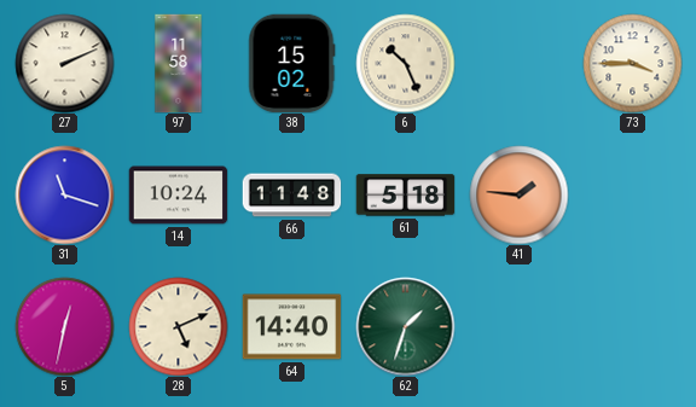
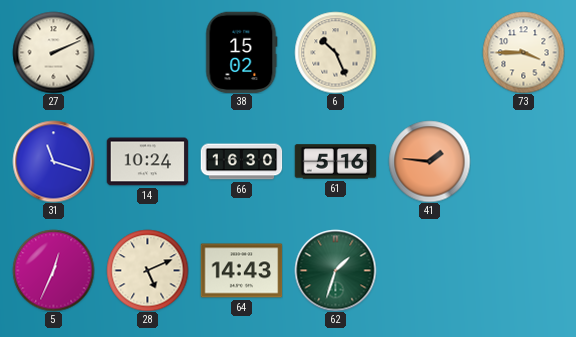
97: 11:58 -> none
66: 11:48 -> 16:30
61: 5:18 -> 5:16
5: 12:32 -> 12:34
64: 14:40 -> 14:43
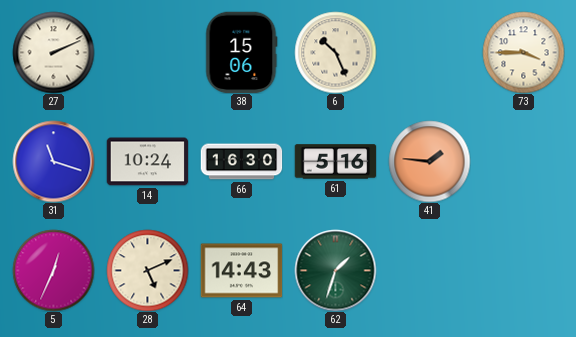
38: 15:02 -> 15:06
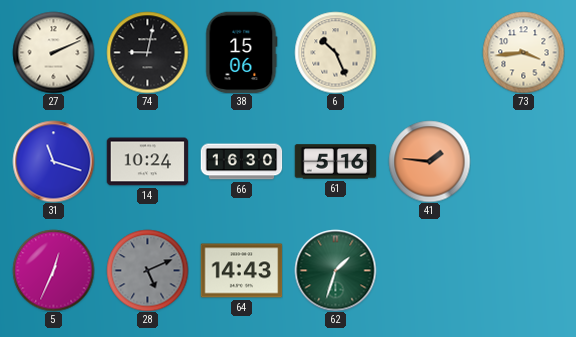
74: none -> 9:02
73: 3:45 -> 3:44
28 dial: cream -> grey
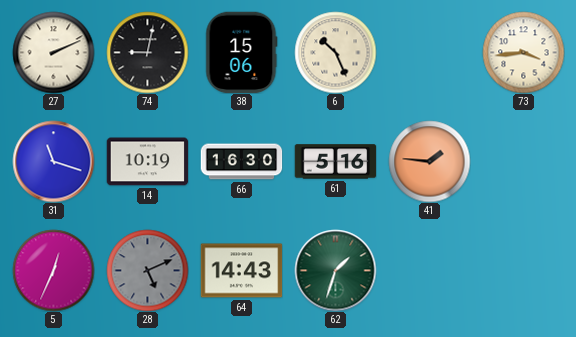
14: 10:24 -> 10:19
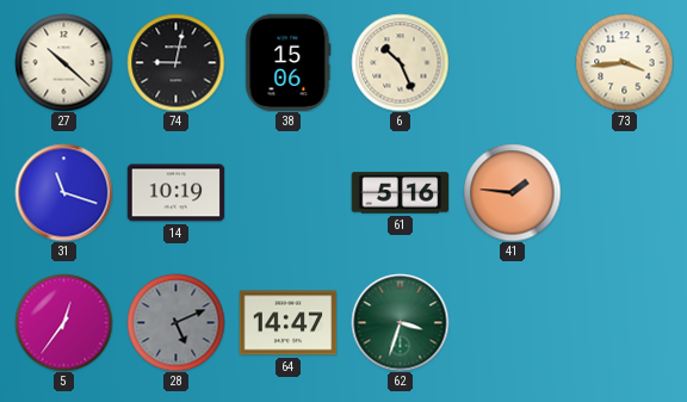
27: 2:11 -> 10:22
66: 16:30 -> none
5: 12:34 -> 12:36
64: 14:43 -> 14:47
62: 1:33 -> 3:33
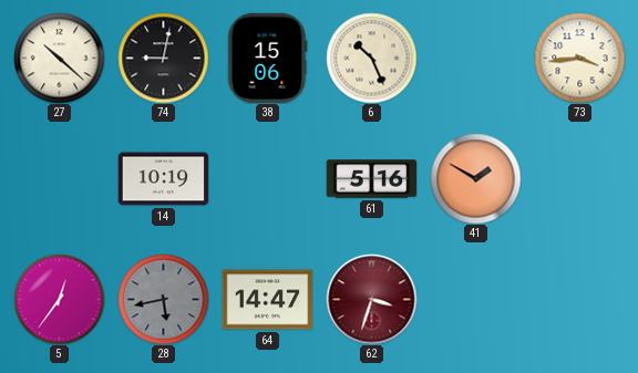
31: 11:18 -> none
41: 1:46 -> 1:50
28: 5:11 -> 5:43
62 dial: green -> burgundy
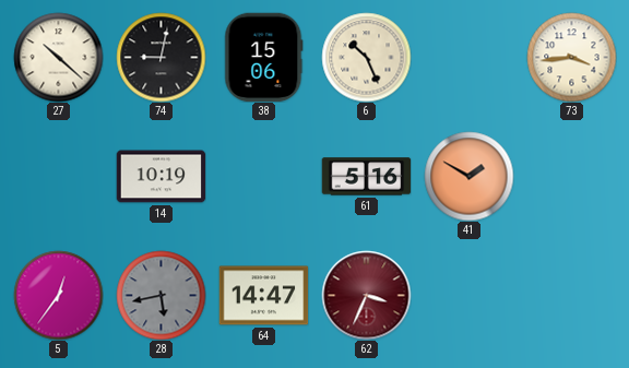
62: 3:33 -> 3:34
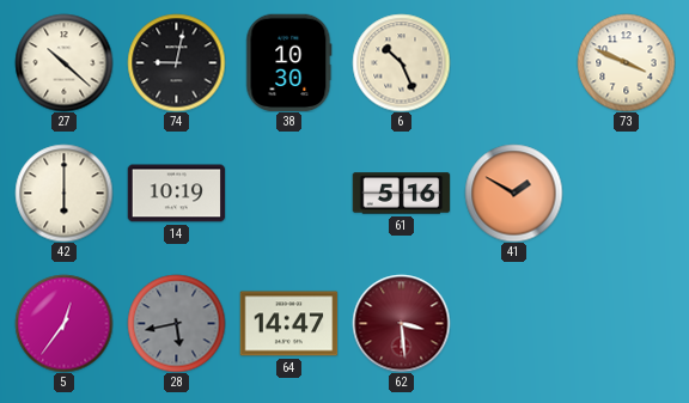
38: 15:06 -> 10:30
73: 3:44 -> 3:49
42: none -> 6:00
62: 3:34 -> 3:29
